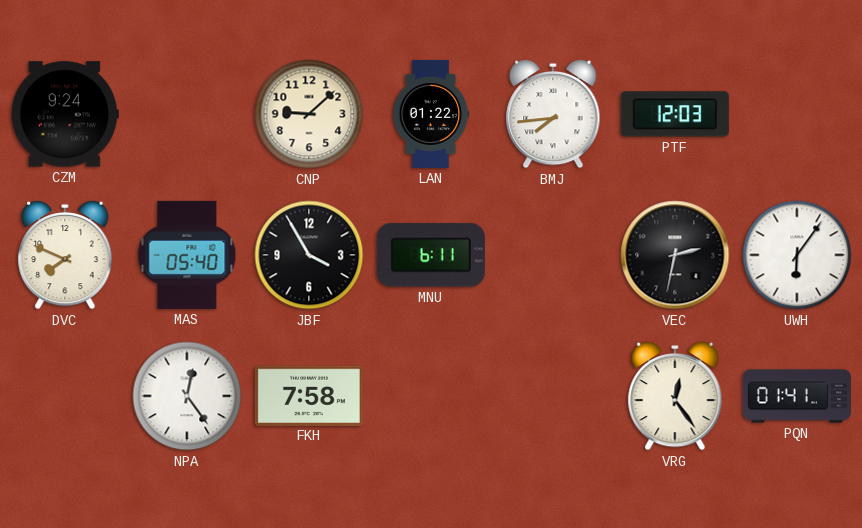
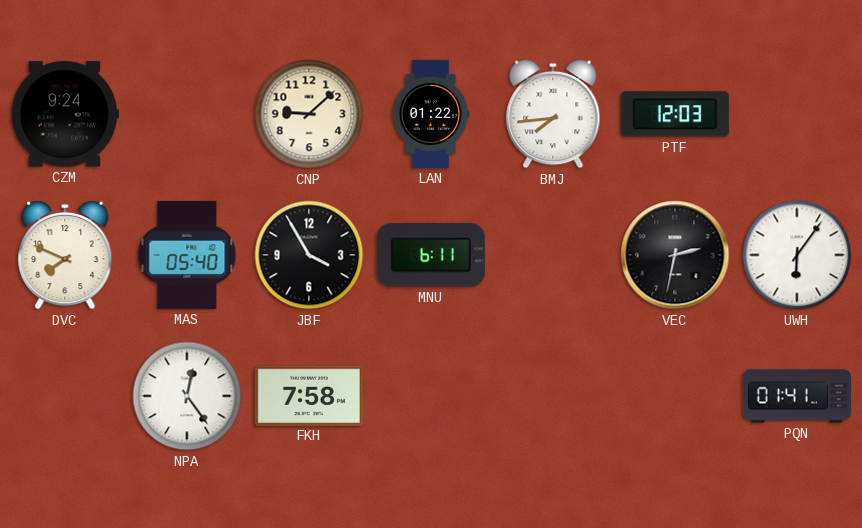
VRG: 12:24 -> none
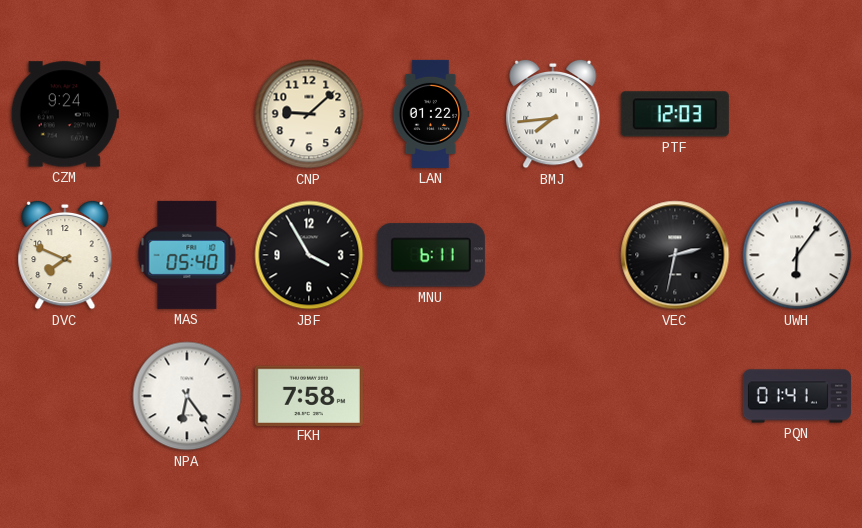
NPA: 12:24 -> 6:24
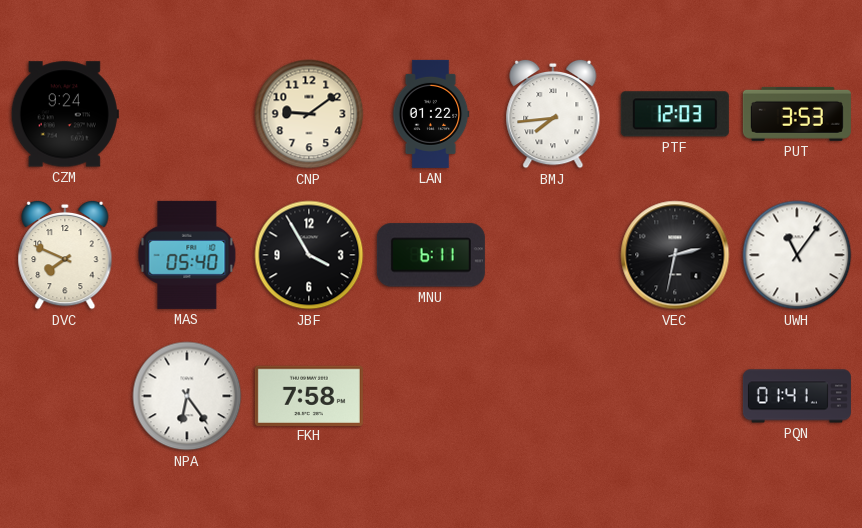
CNP: 9:08 -> 9:09
PUT: none -> 3:53
UWH: 6:06 -> 11:06
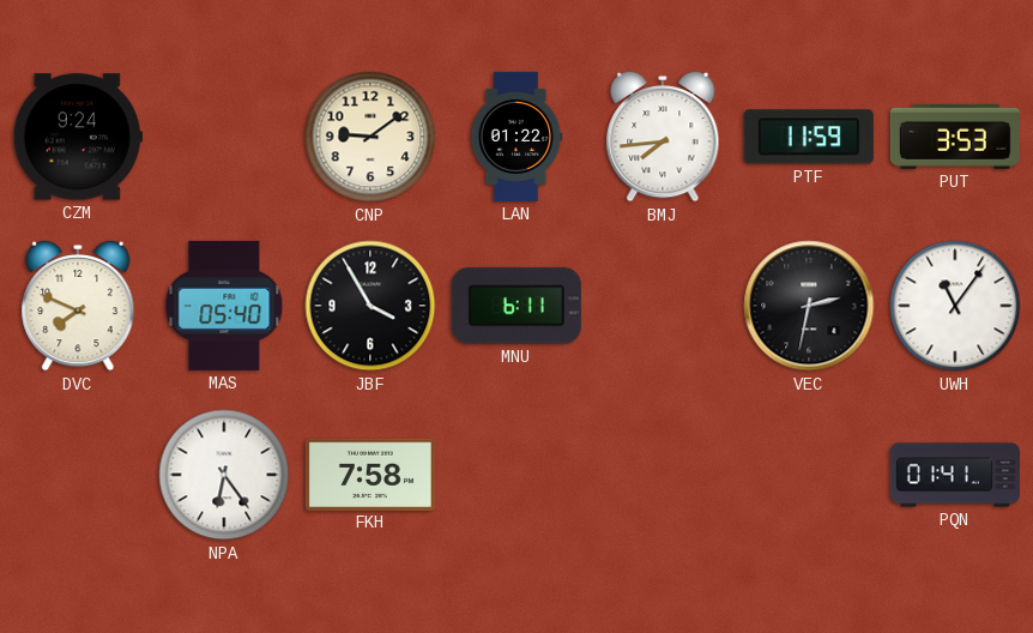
PTF: 12:03 -> 11:59
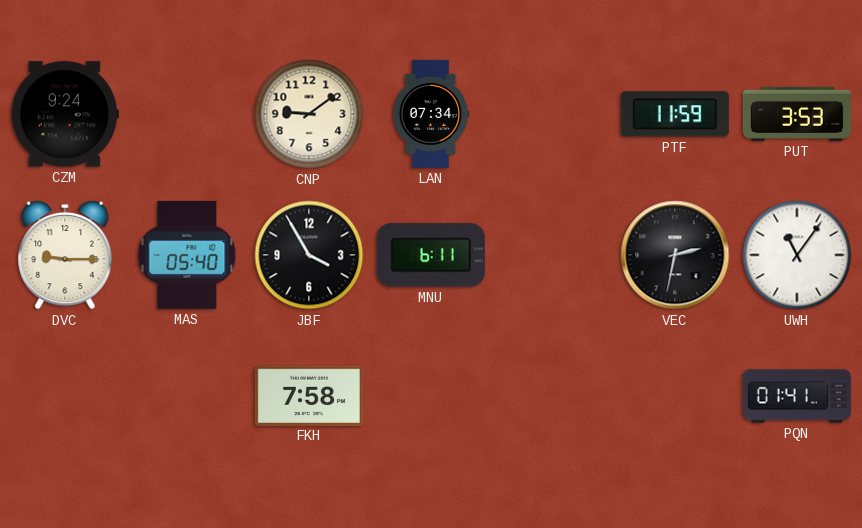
LAN: 01:22 -> 07:34
BMJ: 7:44 -> none
DVC: 7:49 -> 9:15
NPA: 6:24 -> none
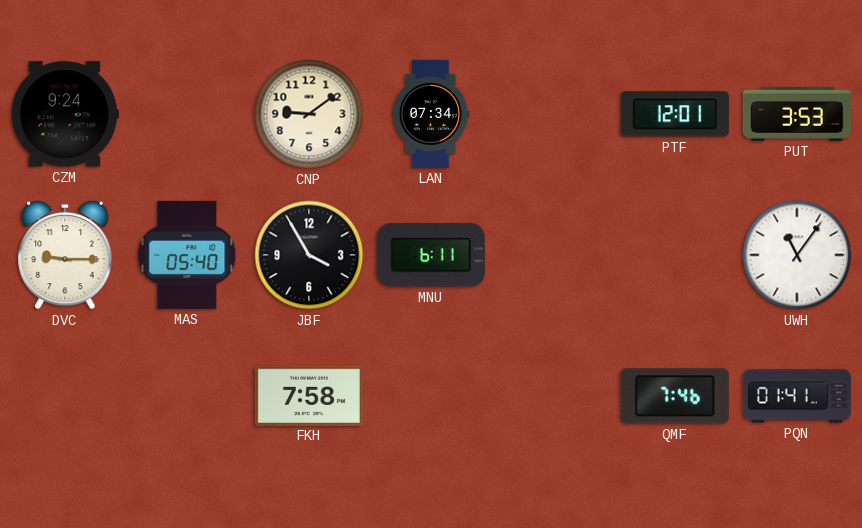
PTF: 11:59 -> 12:01
VEC: 2:32 -> none
QMF: none -> 7:46
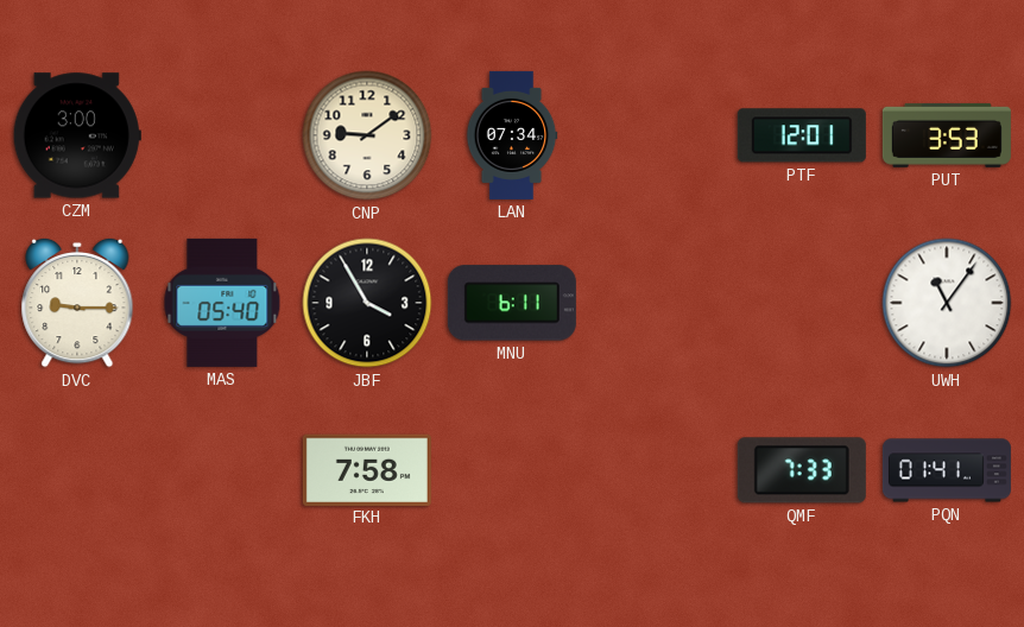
CZM: 9:24 -> 3:00
QMF: 7:46 -> 7:33
